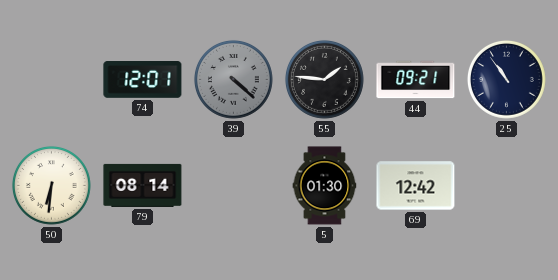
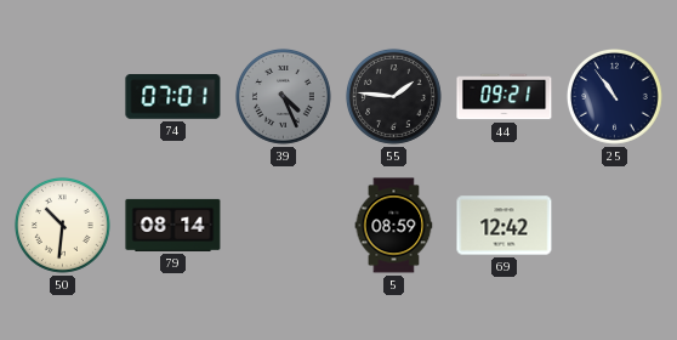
74: 12:01 -> 07:01
39: 4:22 -> 4:26
50: 6:31 -> 10:31
5: 01:30 -> 08:59
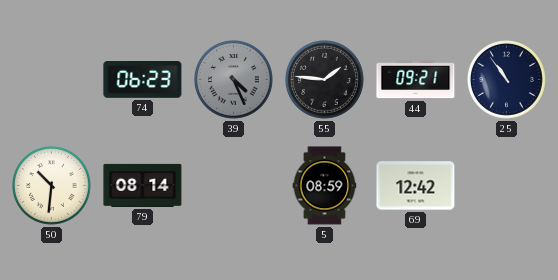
74: 07:01 -> 06:23
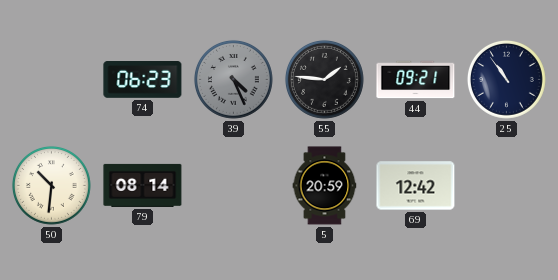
5: 08:59 -> 20:59
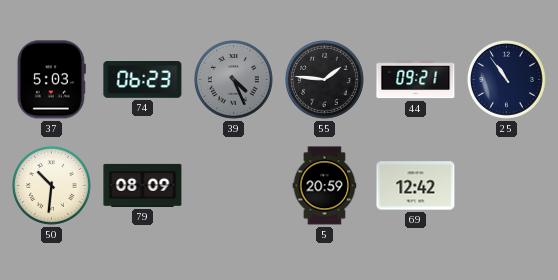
37: none -> 5:03
79: 08:14 -> 08:09
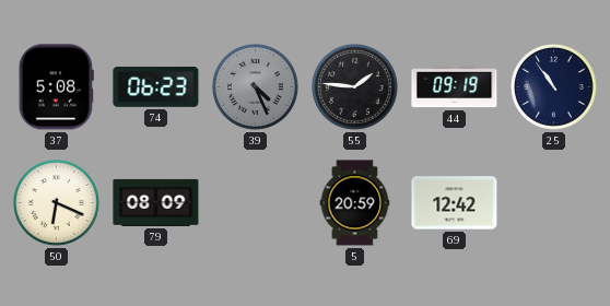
37: 5:03 -> 5:08
44: 09:21 -> 09:19
50: 10:31 -> 6:19
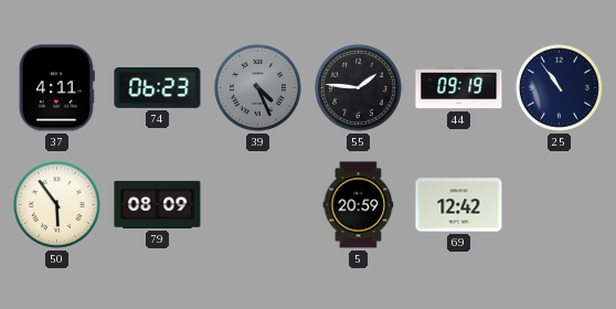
37: 5:08 -> 4:11
50: 6:19 -> 5:54
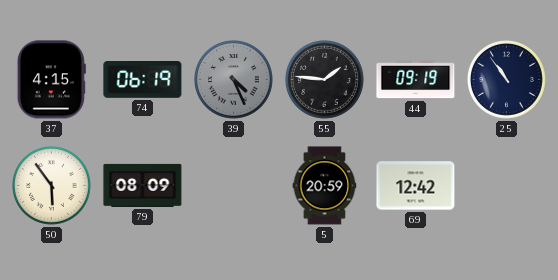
37: 4:11 -> 4:15
74: 06:23 -> 06:19
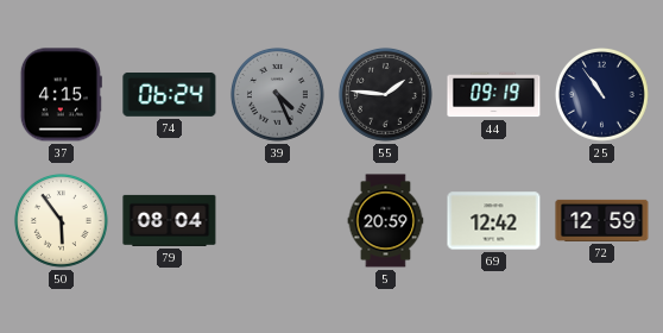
74: 06:19 -> 06:24
79: 08:09 -> 08:04
72: none -> 12:59
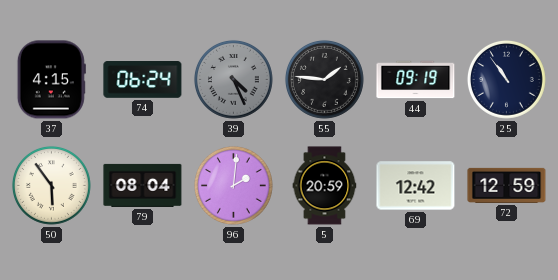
96: none -> 2:01
